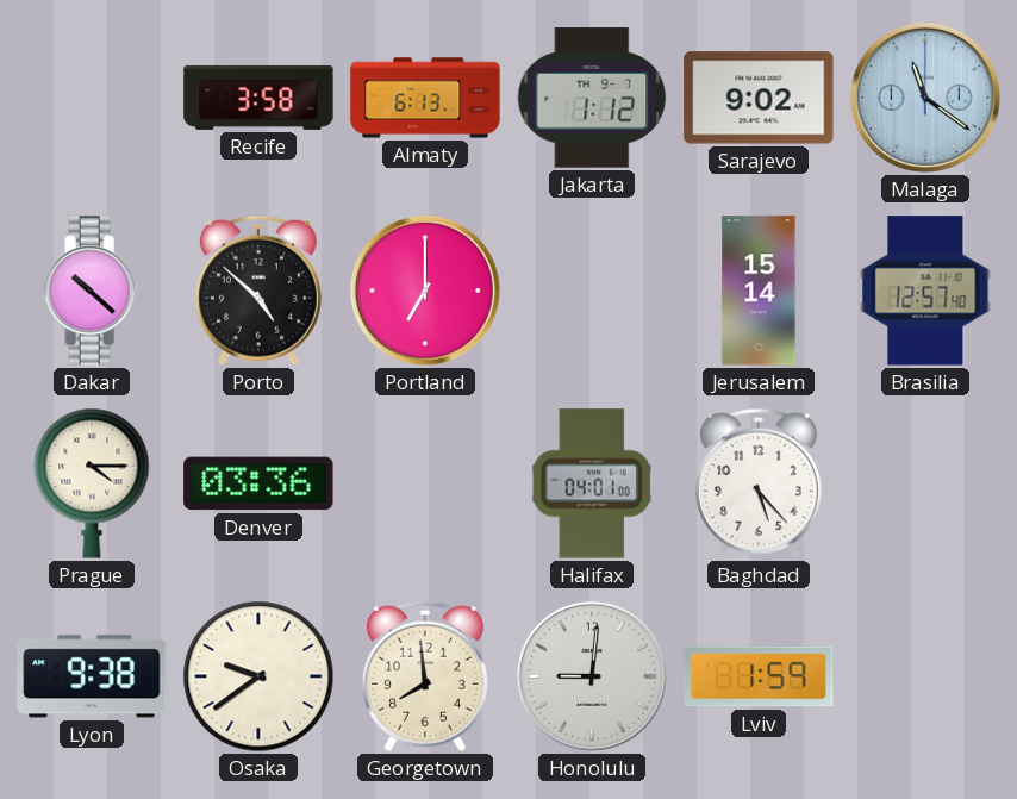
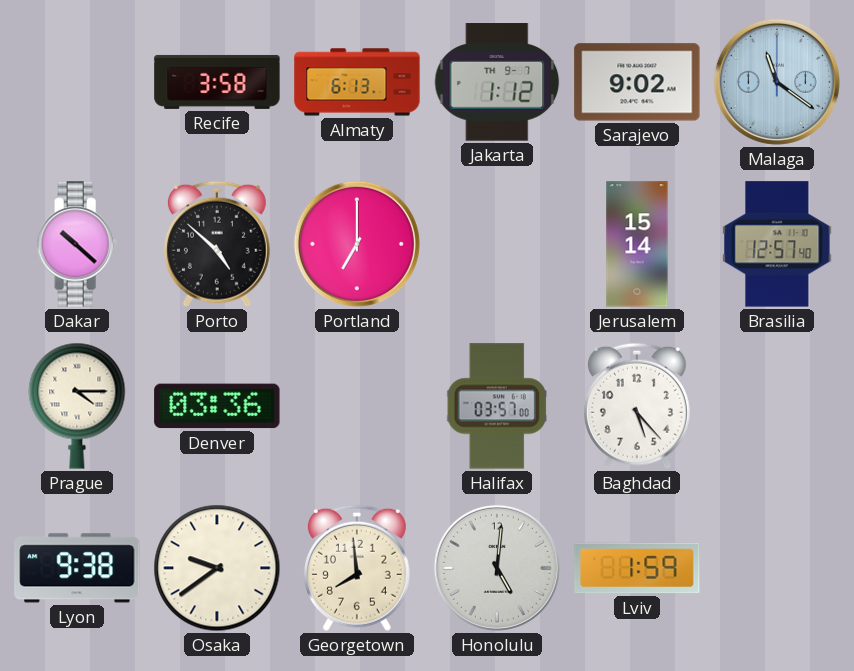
Halifax: 04:01 -> 03:57
Honolulu: 9:01 -> 5:01
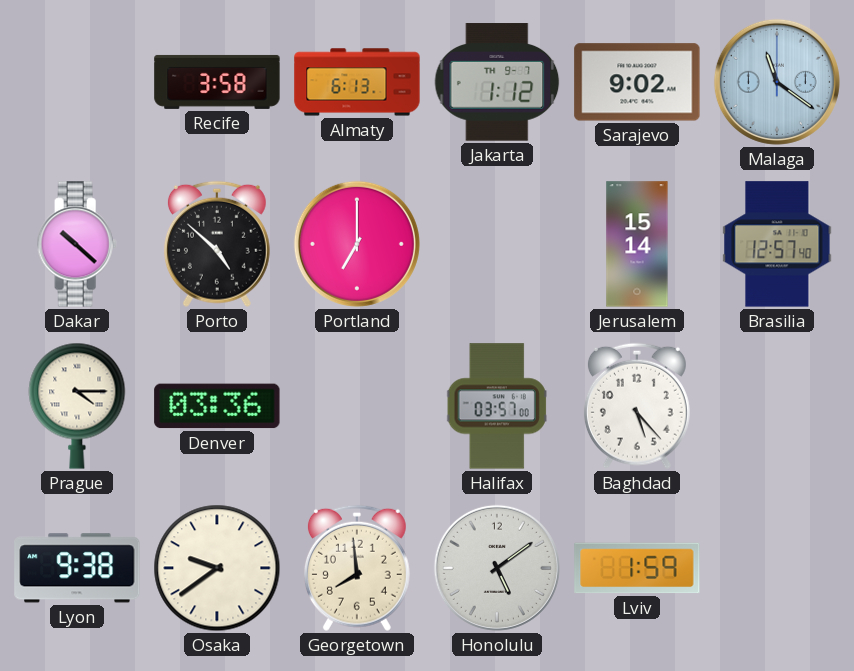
Honolulu: 5:01 -> 5:09
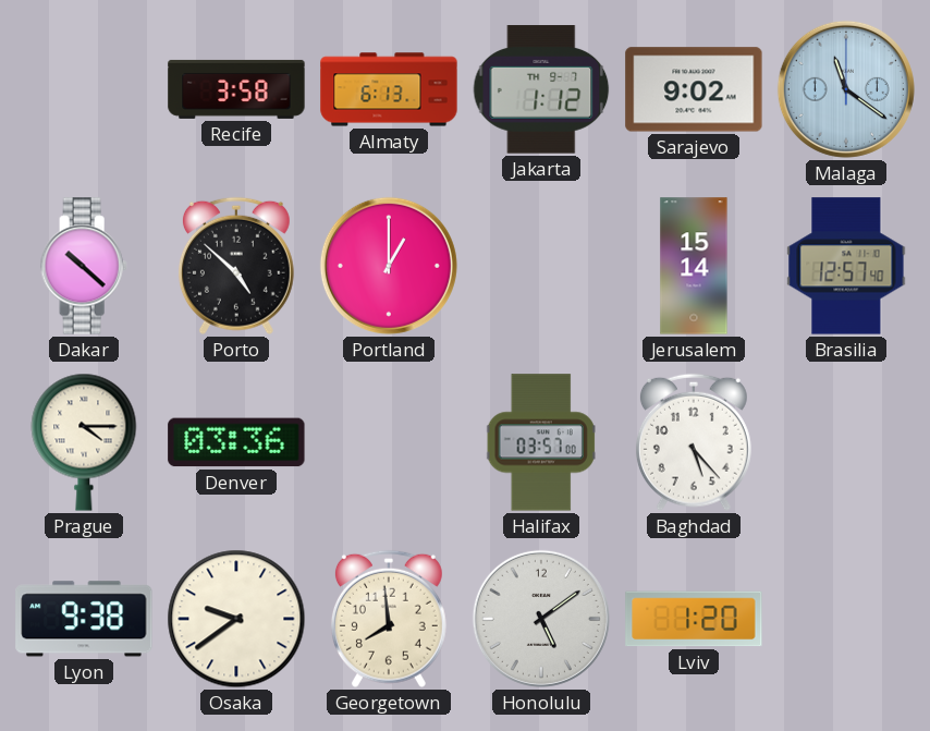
Portland: 7:00 -> 1:00
Lviv: 1:59 -> 1:20
